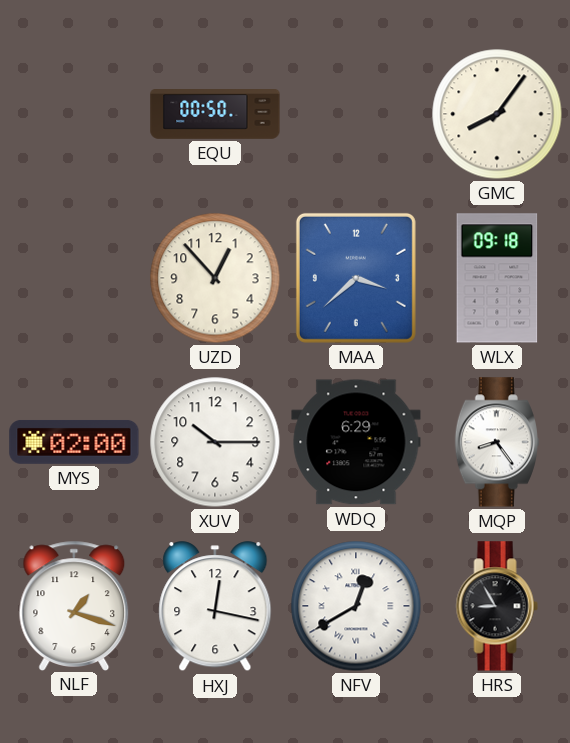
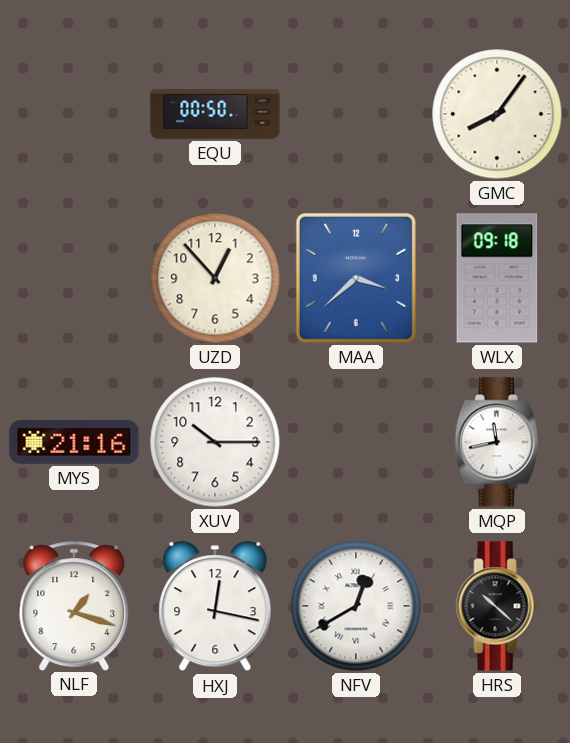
MYS: 02:00 -> 21:16
WDQ: 6:29 -> none
MQP: 8:24 -> 11:43
HRS: 8:55 -> 10:22
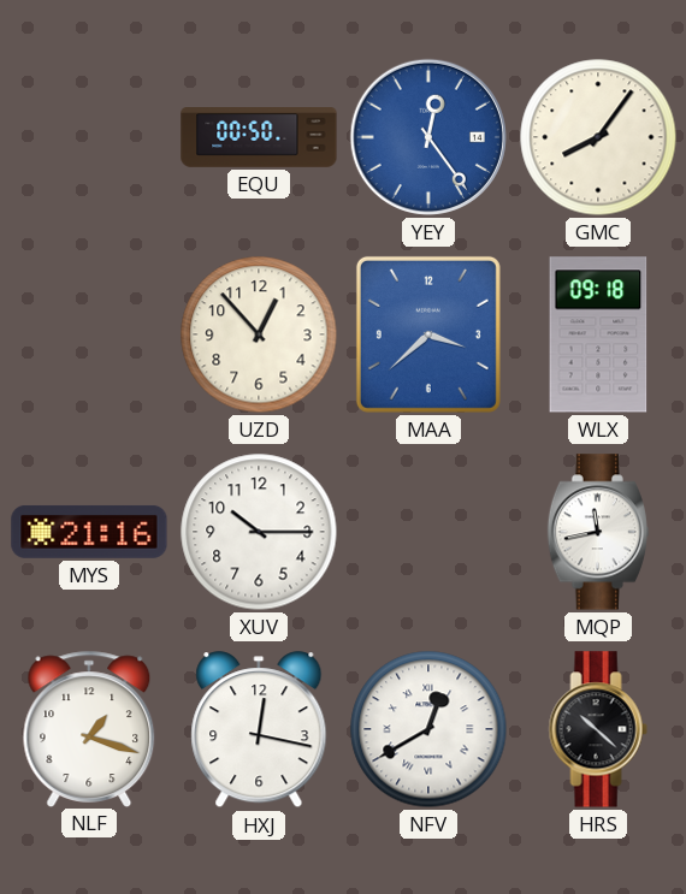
YEY: none -> 12:24
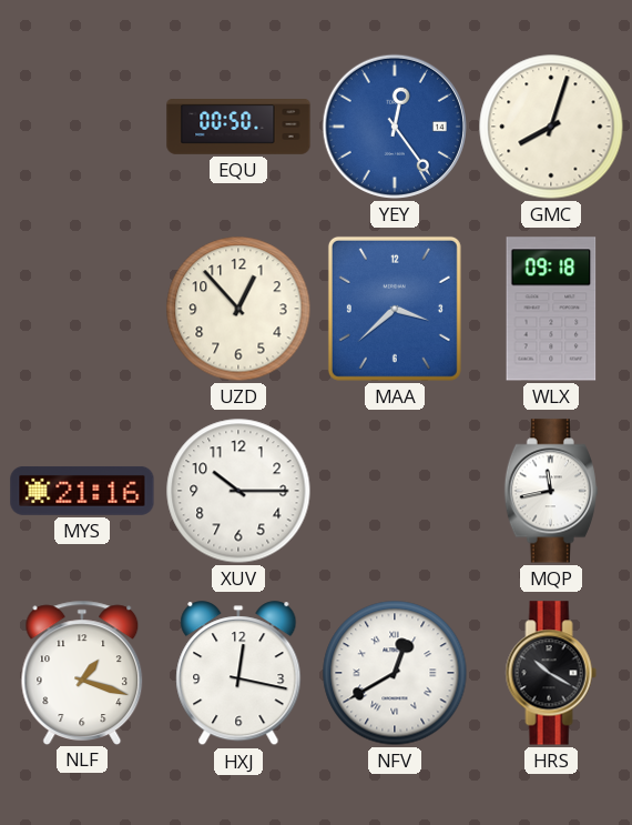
GMC: 8:06 -> 8:03
HRS: 10:22 -> 10:20
